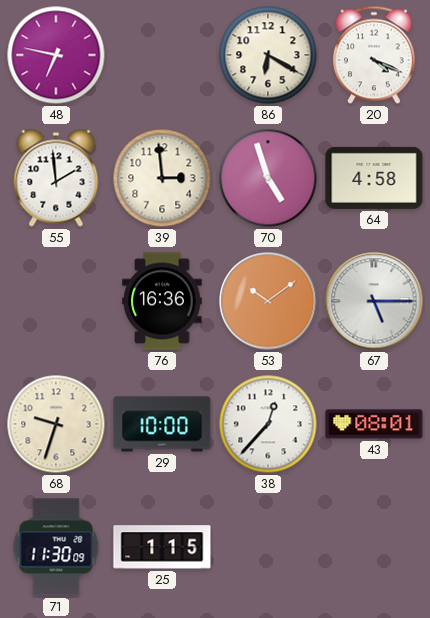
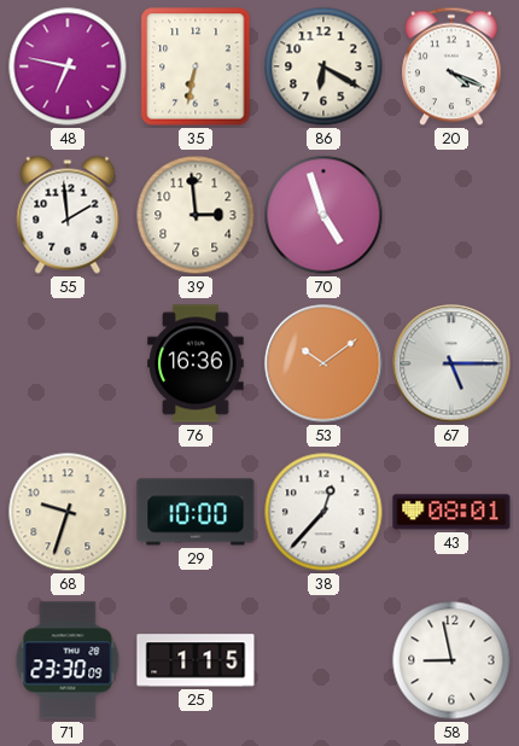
35: none -> 6:32
64: 4:58 -> none
71: 11:30 -> 23:30
58: none -> 8:58
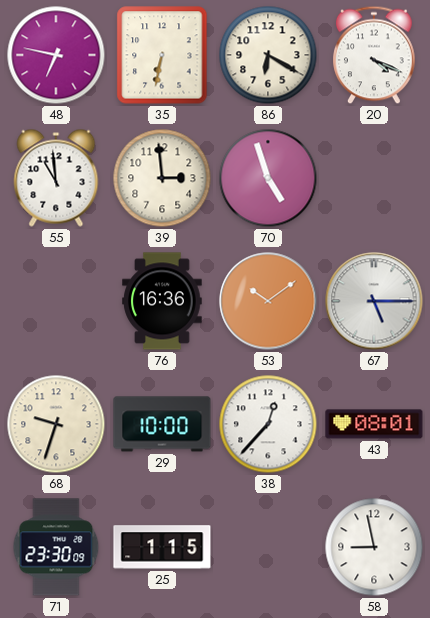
55: 1:59 -> 10:59
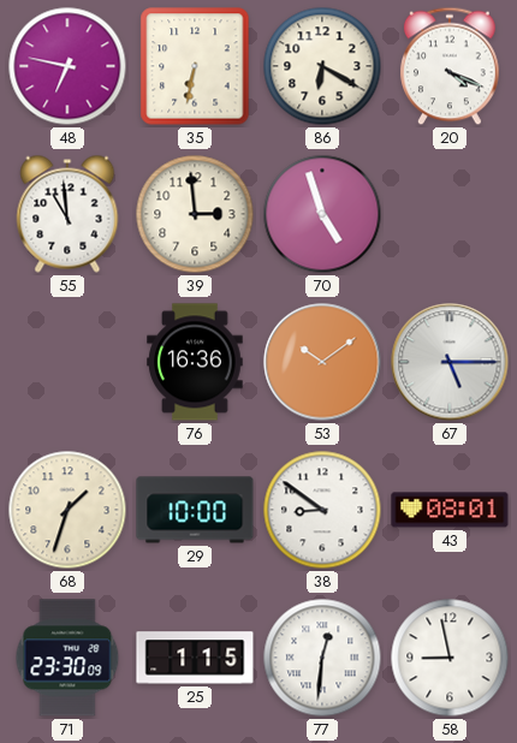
68: 9:33 -> 1:33
38: 12:37 -> 8:51
77: none -> 12:31
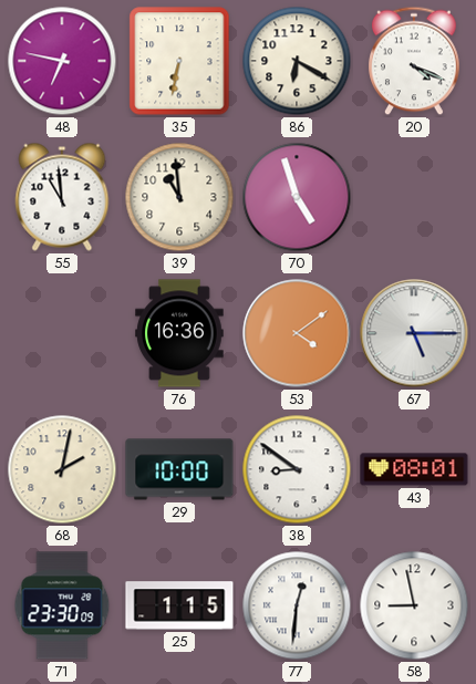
39: 2:59 -> 10:59
53: 10:09 -> 4:09
68: 1:33 -> 2:02
